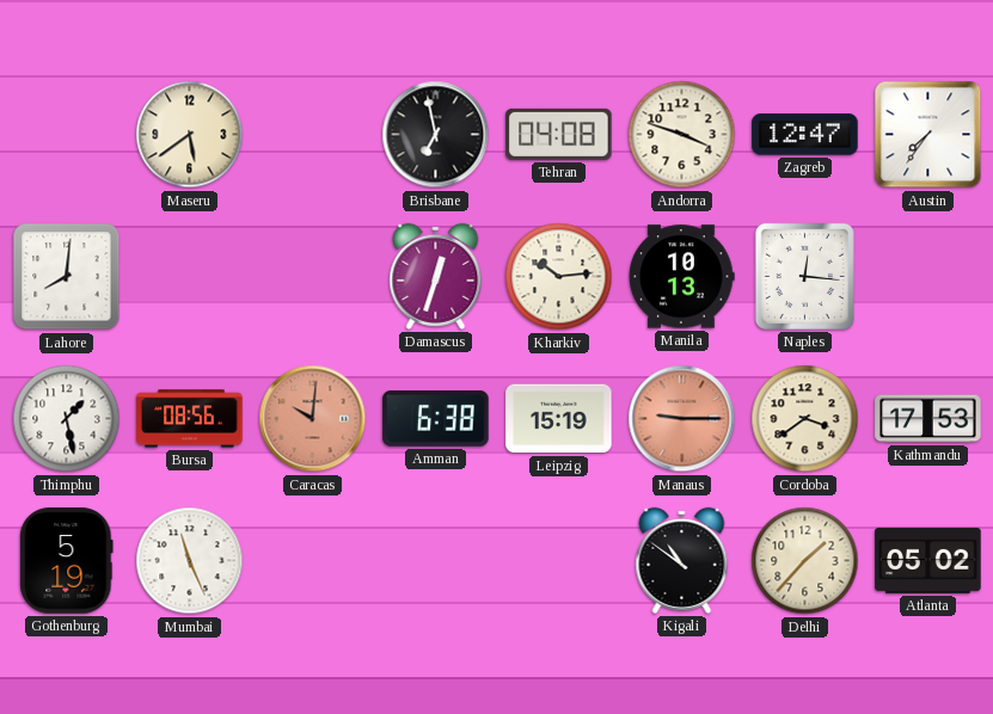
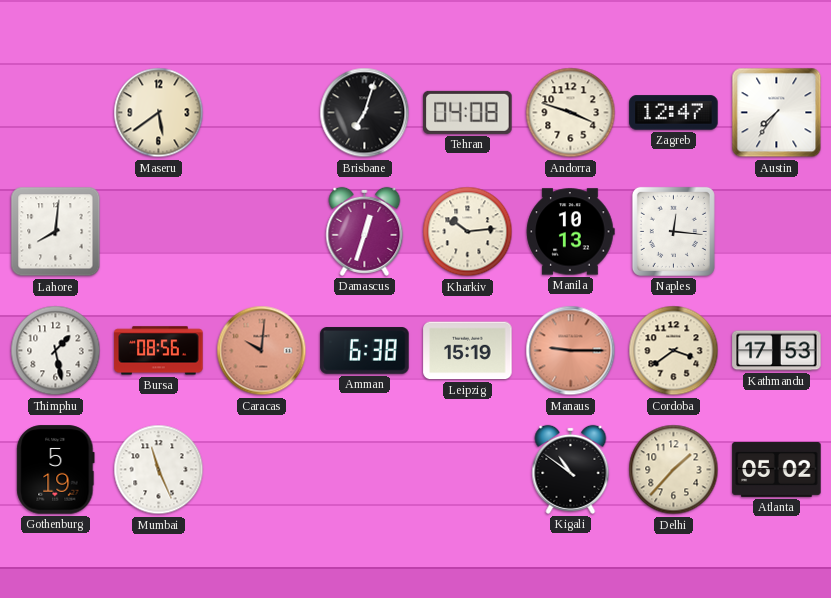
Brisbane: 6:58 -> 7:03
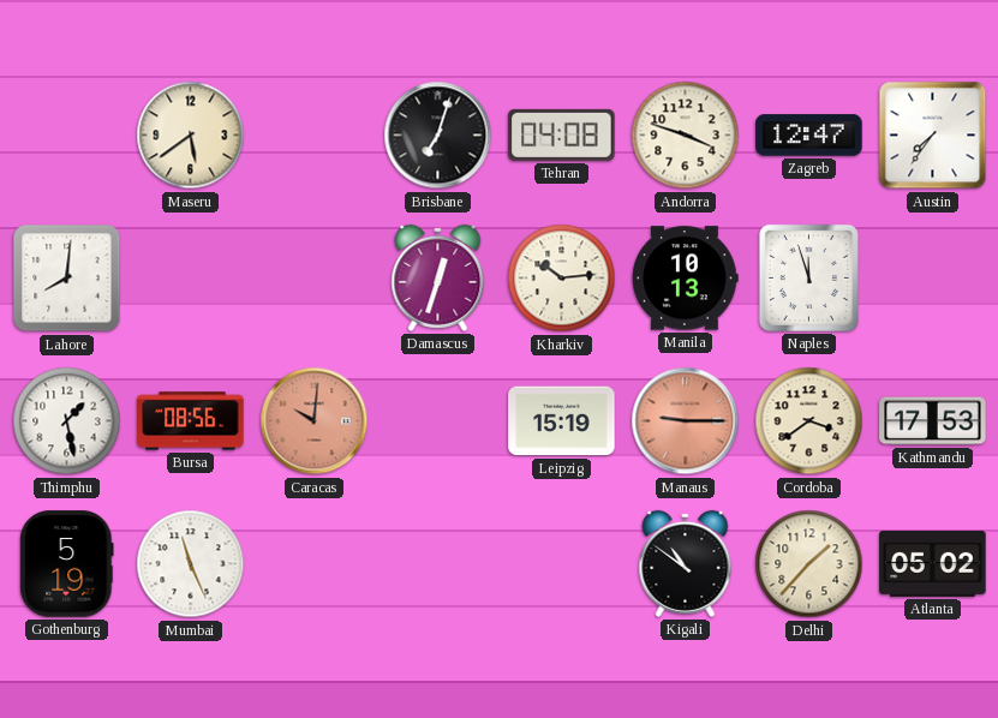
Naples: 12:16 -> 11:57
Amman: 6:38 -> none
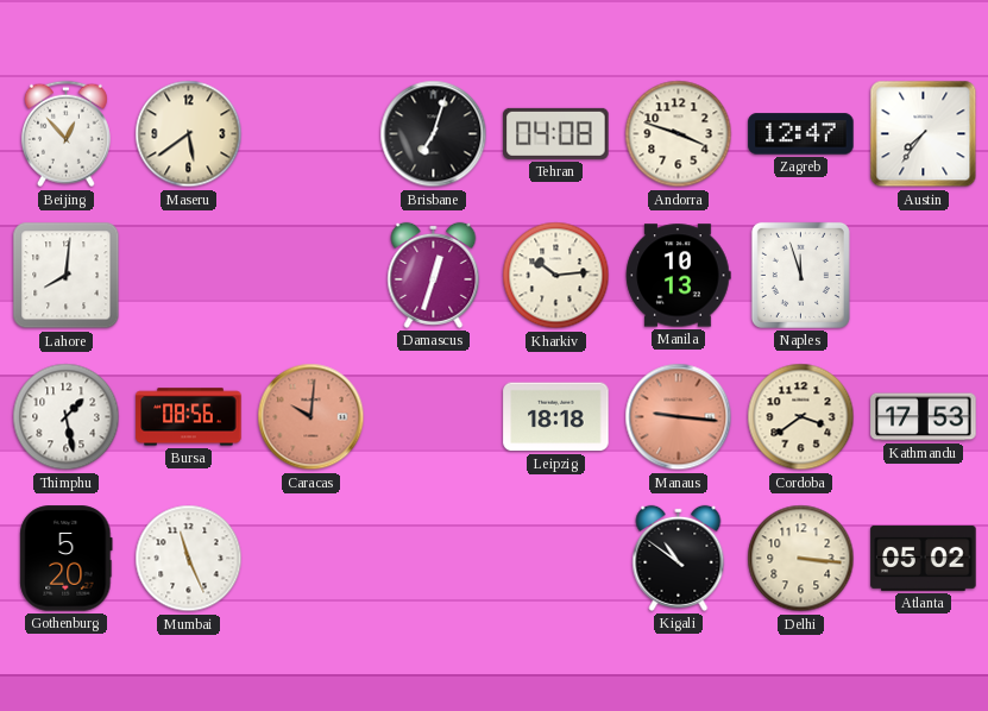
Beijing: none -> 12:53
Leipzig: 15:19 -> 18:18
Manaus: 9:15 -> 9:16
Gothenburg: 5:19 -> 5:20
Delhi: 1:37 -> 3:16
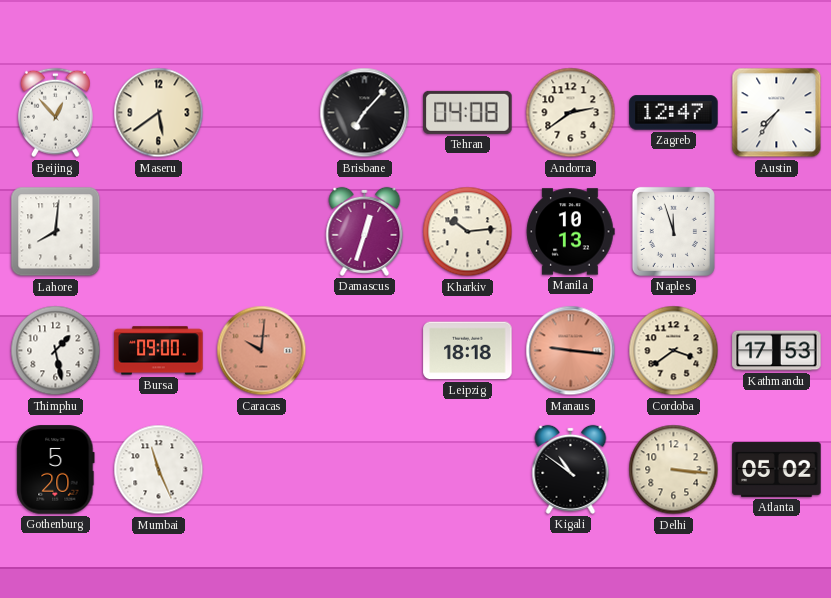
Brisbane: 7:03 -> 7:07
Andorra: 3:48 -> 2:39
Bursa: 08:56 -> 09:00
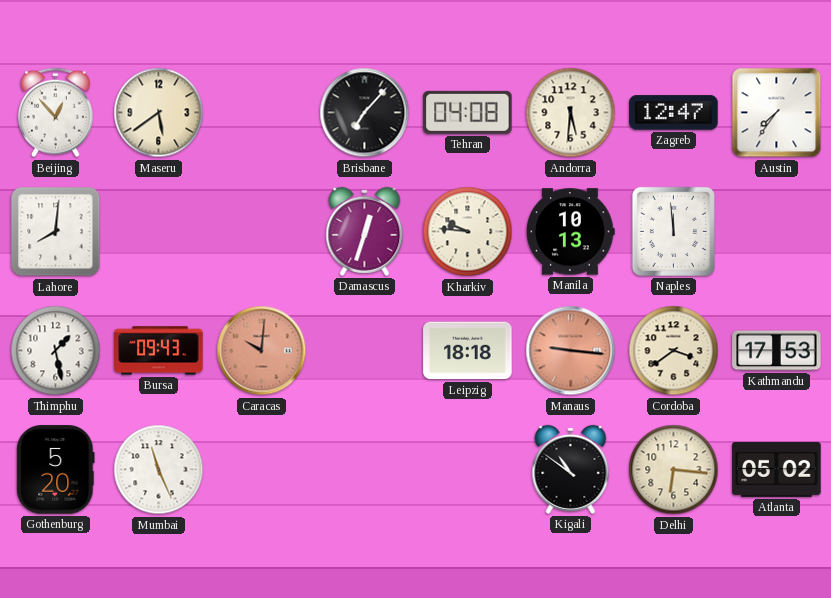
Andorra: 2:39 -> 5:31
Kharkiv: 10:14 -> 9:46
Naples: 11:57 -> 11:59
Bursa: 09:00 -> 09:43
Delhi: 3:16 -> 6:16
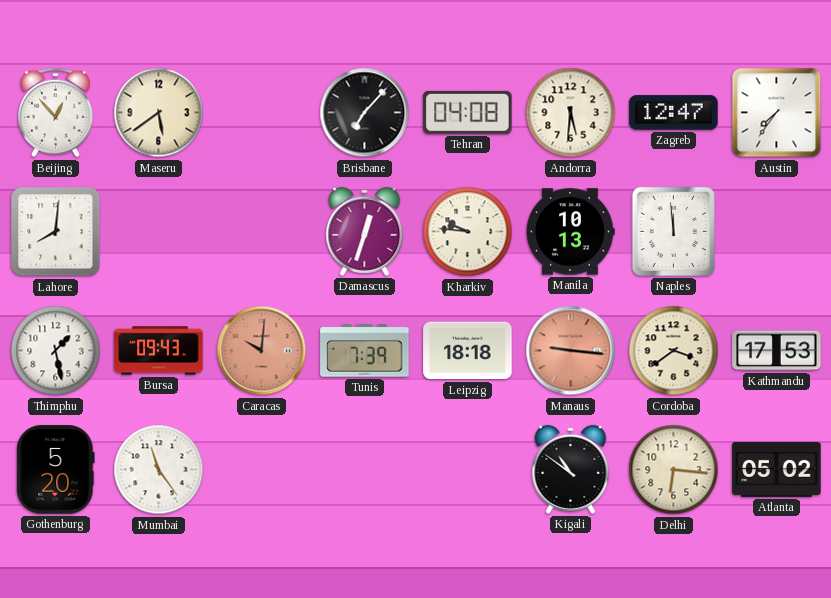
Tunis: none -> 7:39
Mumbai: 11:26 -> 11:24
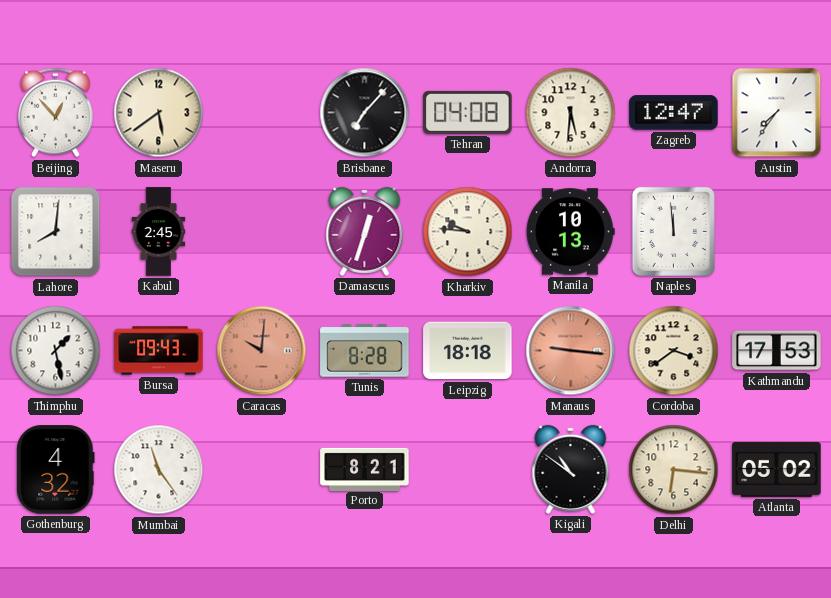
Kabul: none -> 2:45
Tunis: 7:39 -> 8:28
Gothenburg: 5:20 -> 4:32
Porto: none -> 8:21
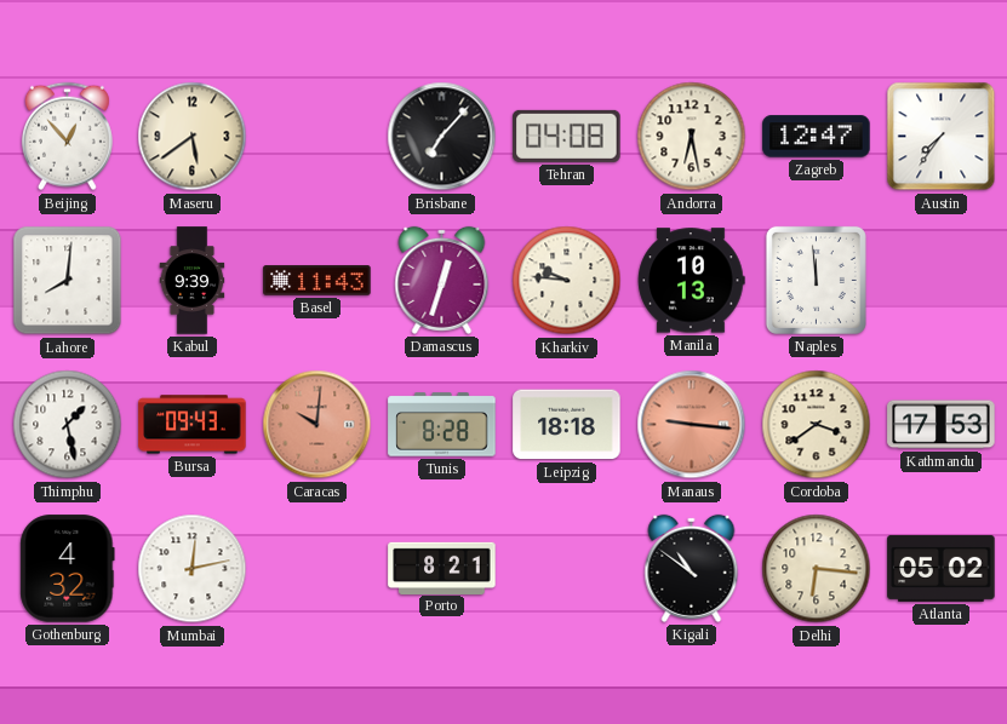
Andorra: 5:31 -> 6:28
Kabul: 2:45 -> 9:39
Basel: none -> 11:43
Mumbai: 11:24 -> 12:13
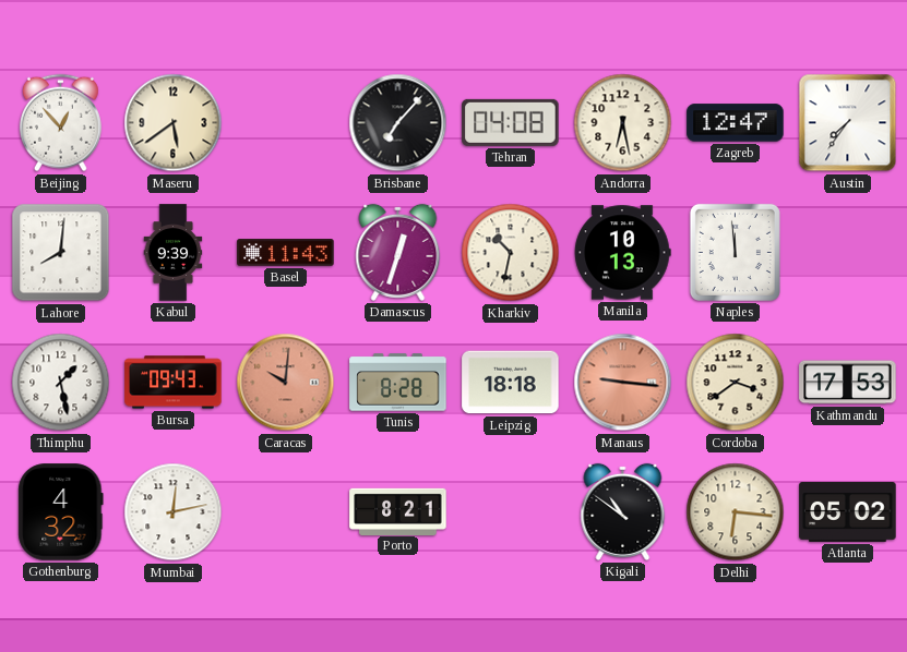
Kharkiv: 9:46 -> 10:32
